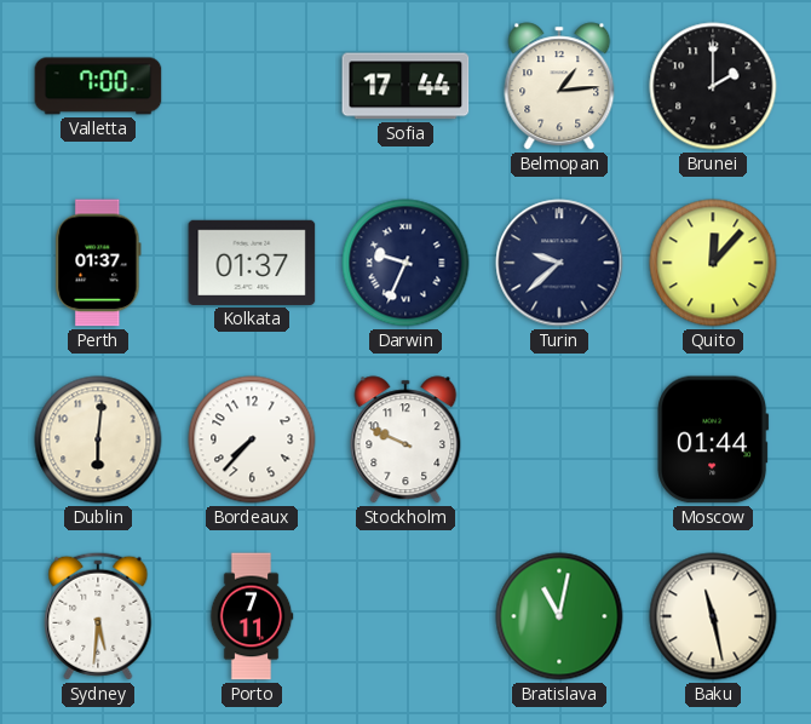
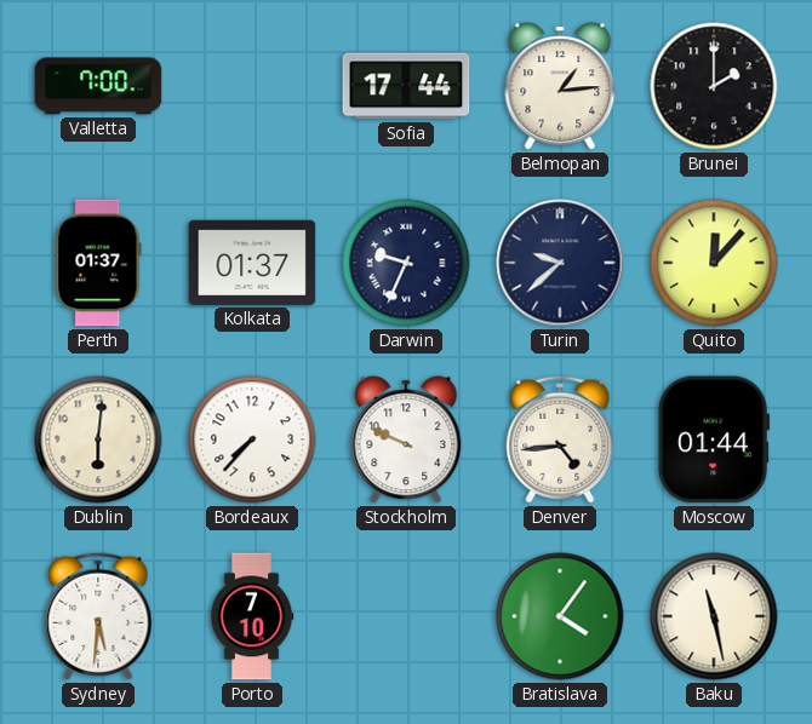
Denver: none -> 4:44
Porto: 7:11 -> 7:10
Bratislava: 11:02 -> 4:06
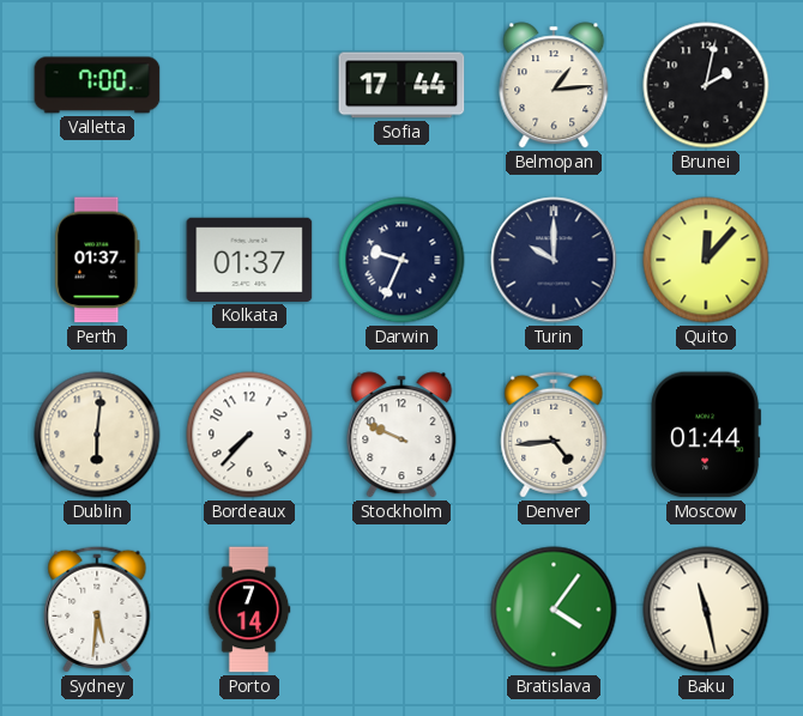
Brunei: 2:00 -> 2:02
Turin: 9:38 -> 10:00
Porto: 7:10 -> 7:14
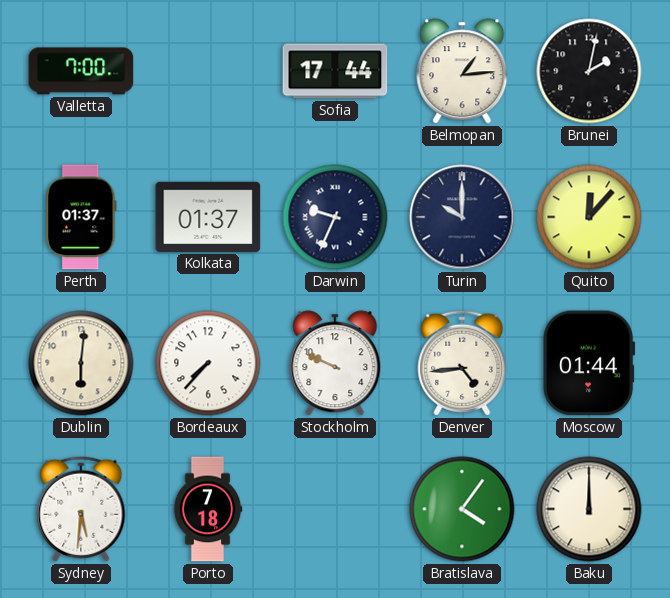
Porto: 7:14 -> 7:18
Baku: 11:28 -> 12:00
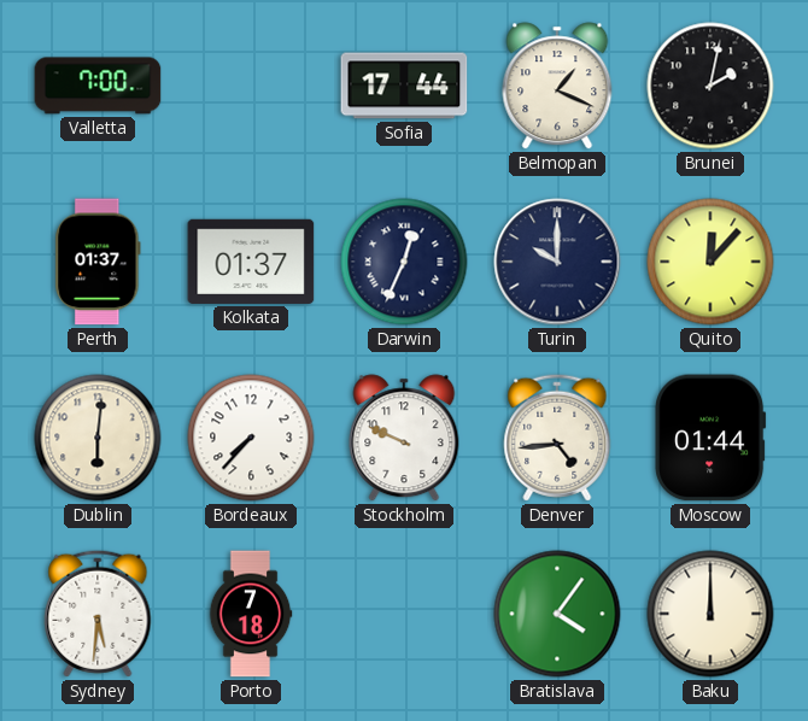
Belmopan: 1:14 -> 1:19
Darwin: 9:34 -> 12:34
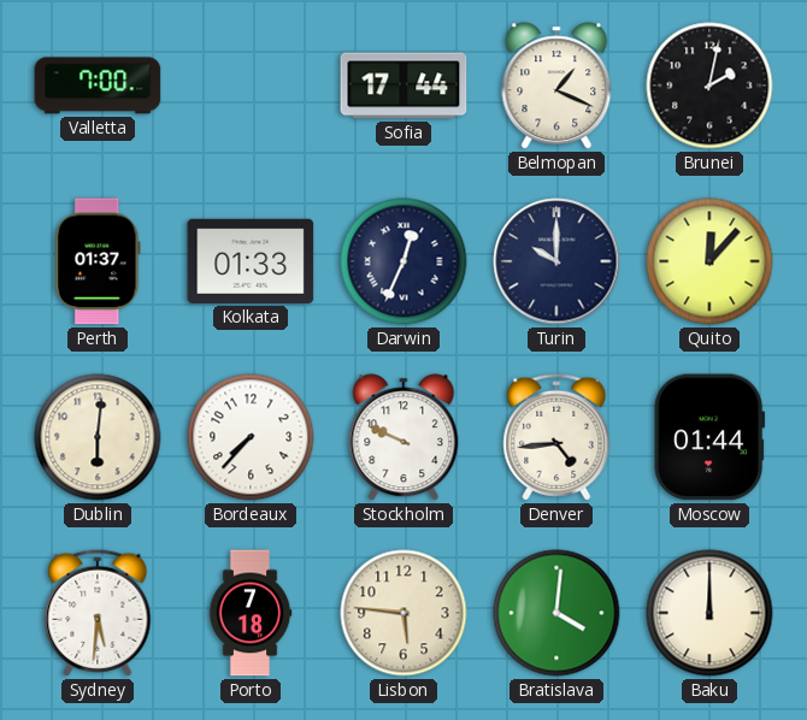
Kolkata: 01:37 -> 01:33
Lisbon: none -> 5:46
Bratislava: 4:06 -> 4:01
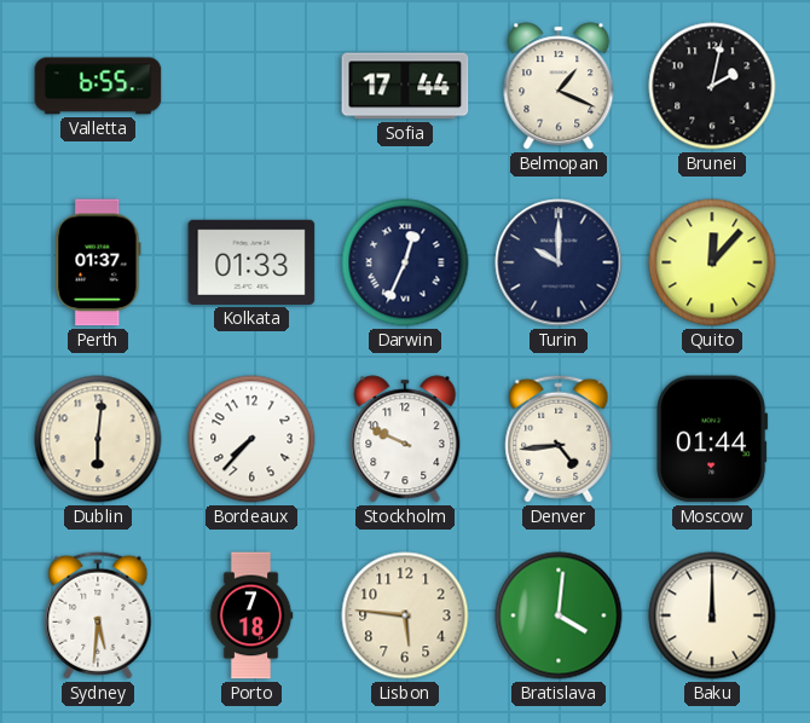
Valletta: 7:00 -> 6:55
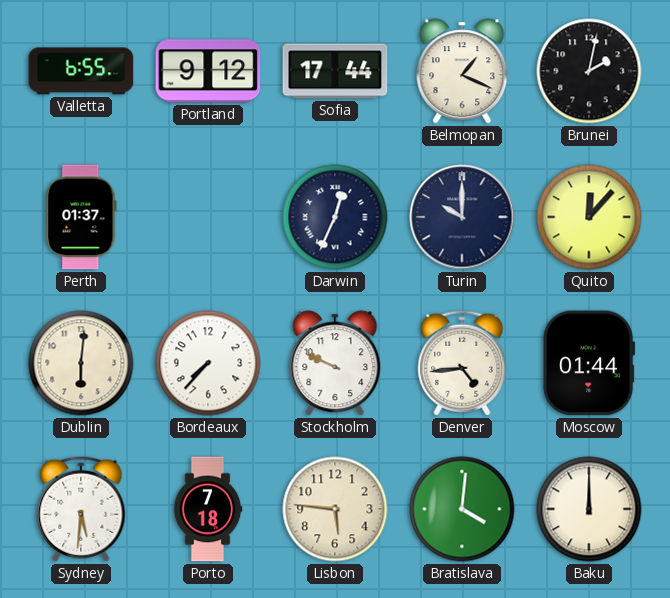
Portland: none -> 9:12
Kolkata: 01:33 -> none
